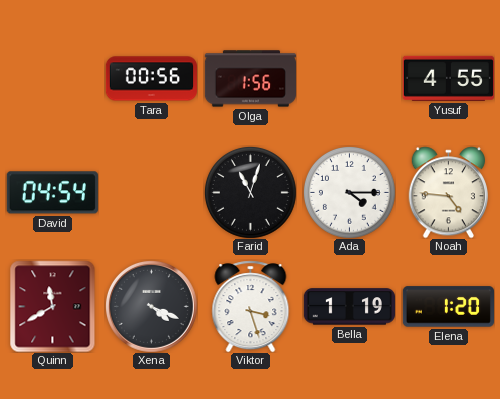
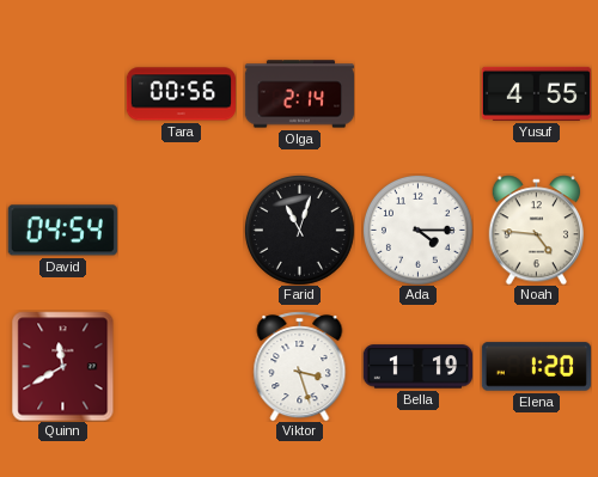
Olga: 1:56 -> 2:14
Xena: 4:19 -> none
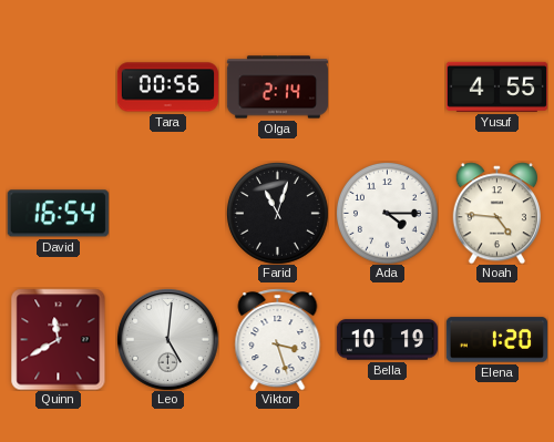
David: 04:54 -> 16:54
Leo: none -> 5:01
Bella: 1:19 -> 10:19
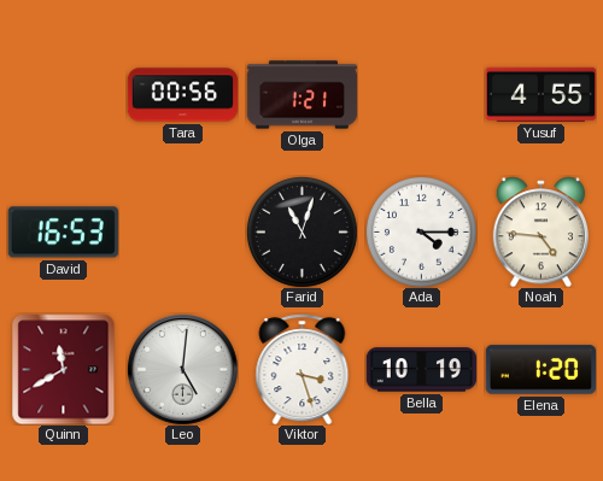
Olga: 2:14 -> 1:21
David: 16:54 -> 16:53
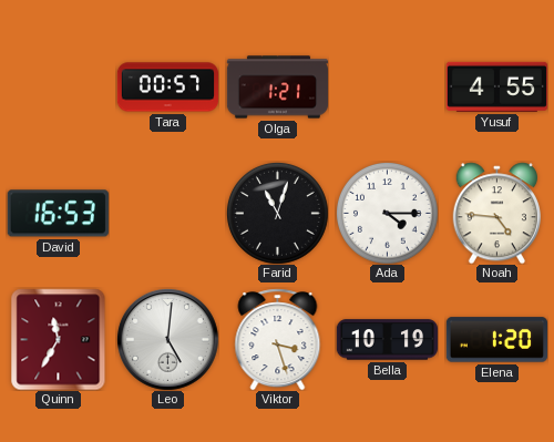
Tara: 00:56 -> 00:57
Quinn: 11:40 -> 11:35
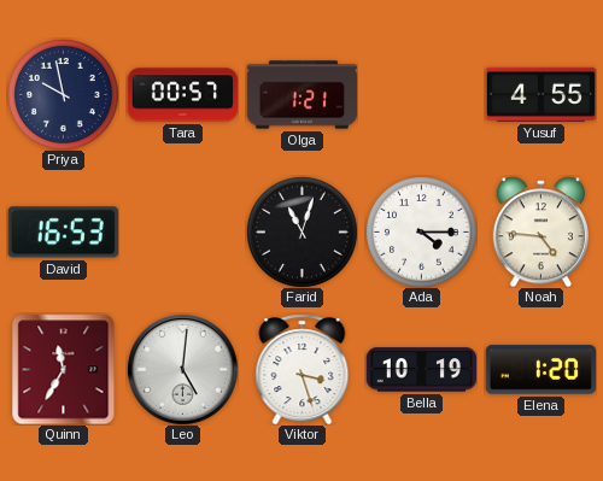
Priya: none -> 9:58
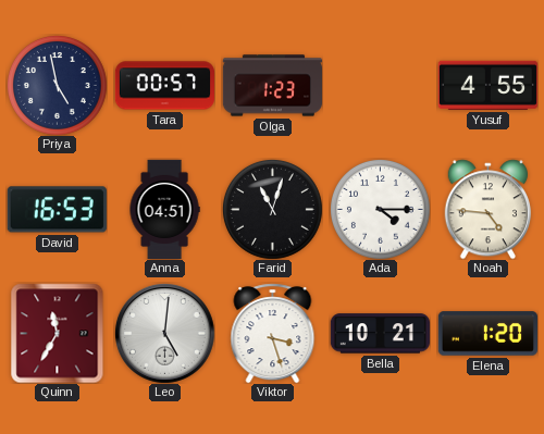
Priya: 9:58 -> 4:58
Olga: 1:21 -> 1:23
Anna: none -> 04:51
Bella: 10:19 -> 10:21
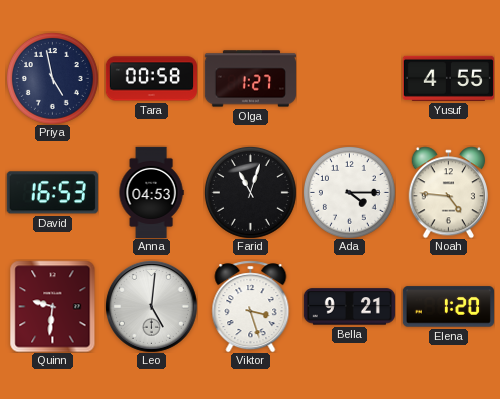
Tara: 00:57 -> 00:58
Olga: 1:23 -> 1:27
Anna: 04:51 -> 04:53
Quinn: 11:35 -> 9:31
Bella: 10:21 -> 9:21
